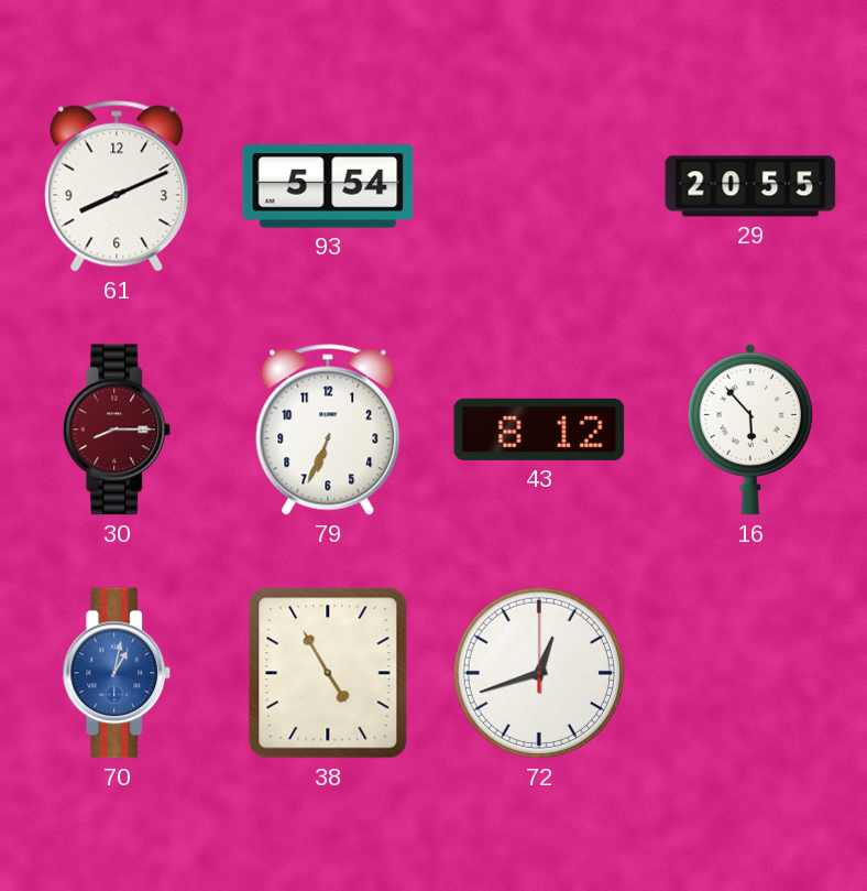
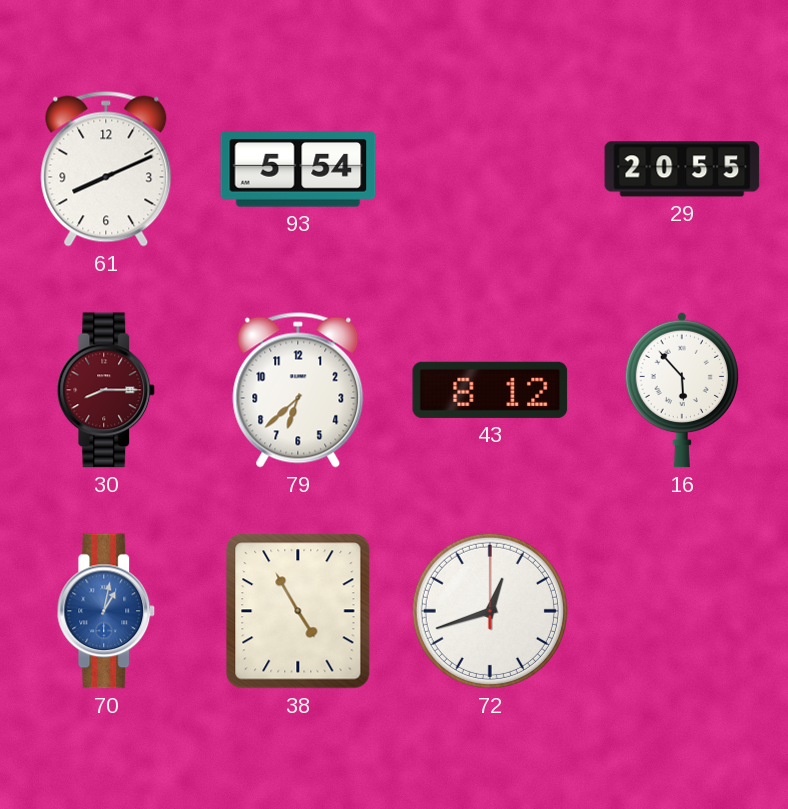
79: 6:34 -> 6:38
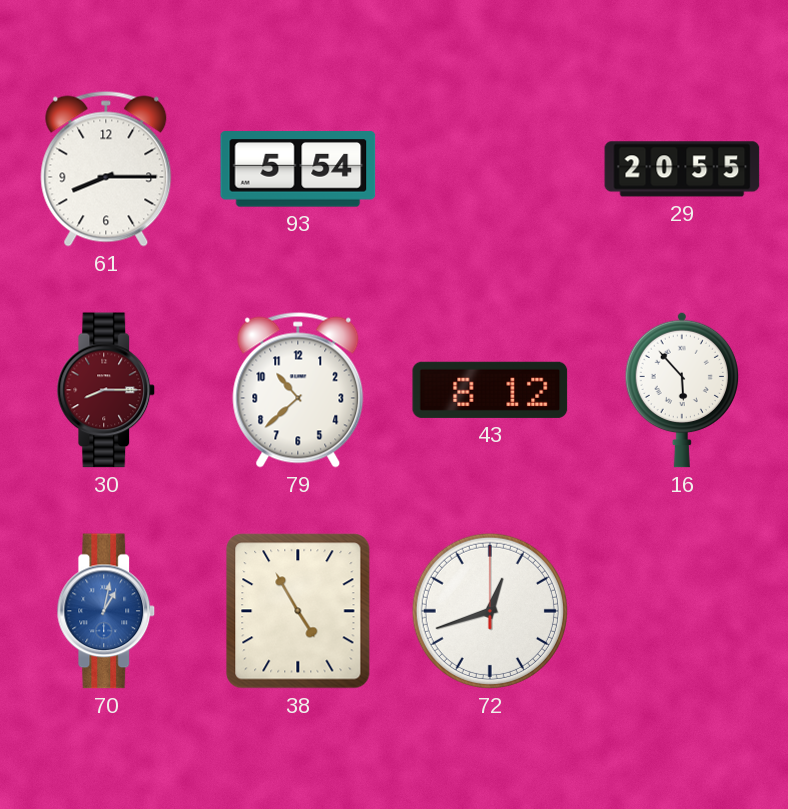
61: 8:11 -> 8:15
79: 6:38 -> 10:38
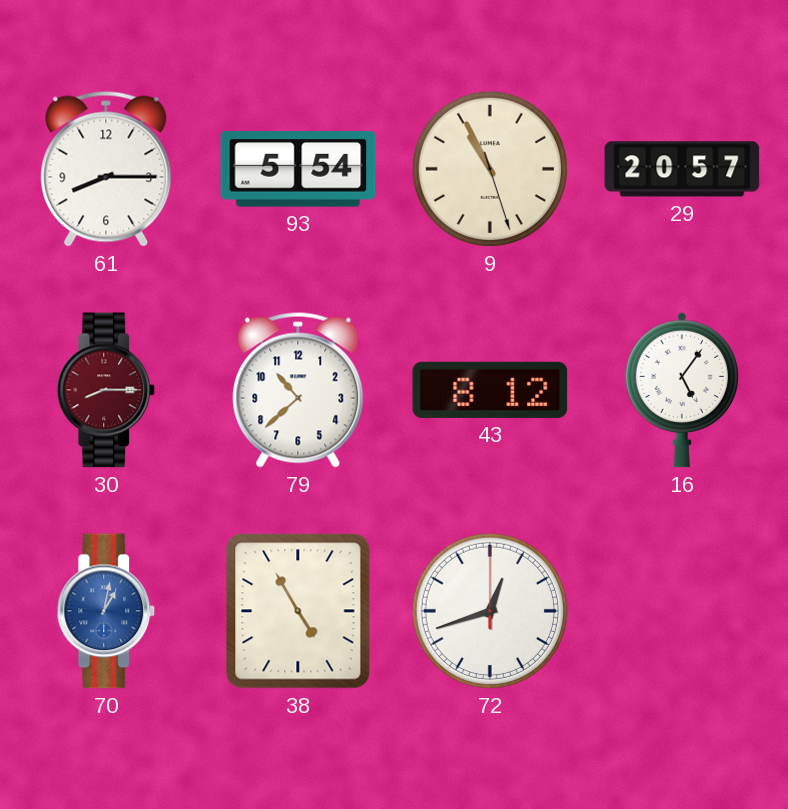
9: none -> 10:55
29: 20:55 -> 20:57
16: 5:53 -> 5:06
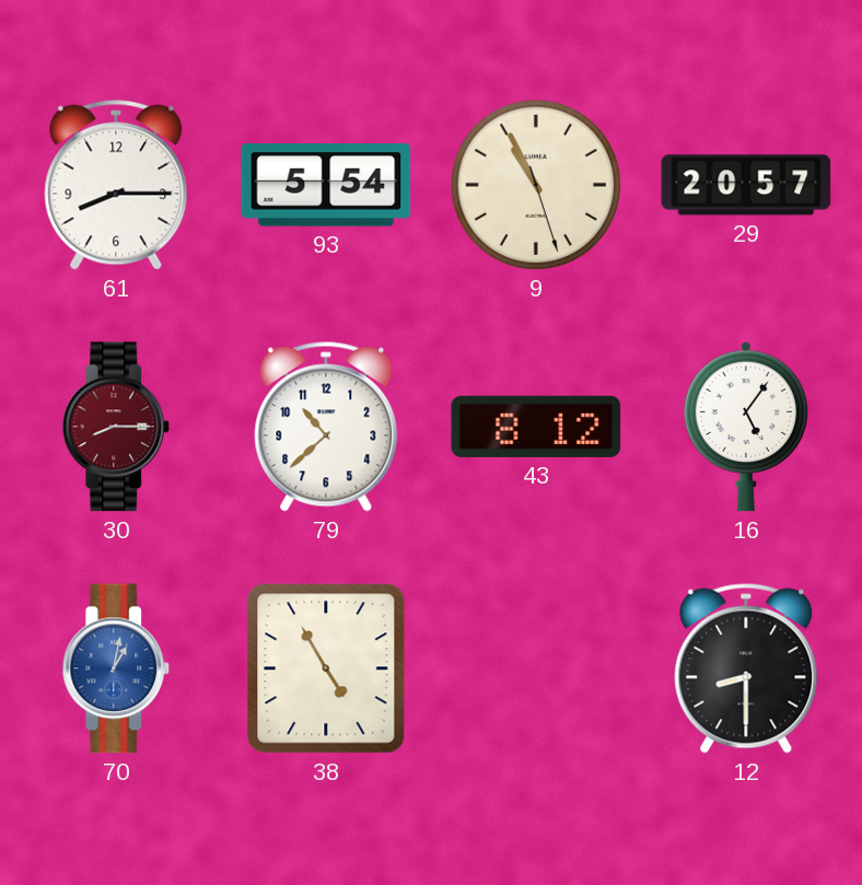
72: 12:42 -> none
12: none -> 8:30
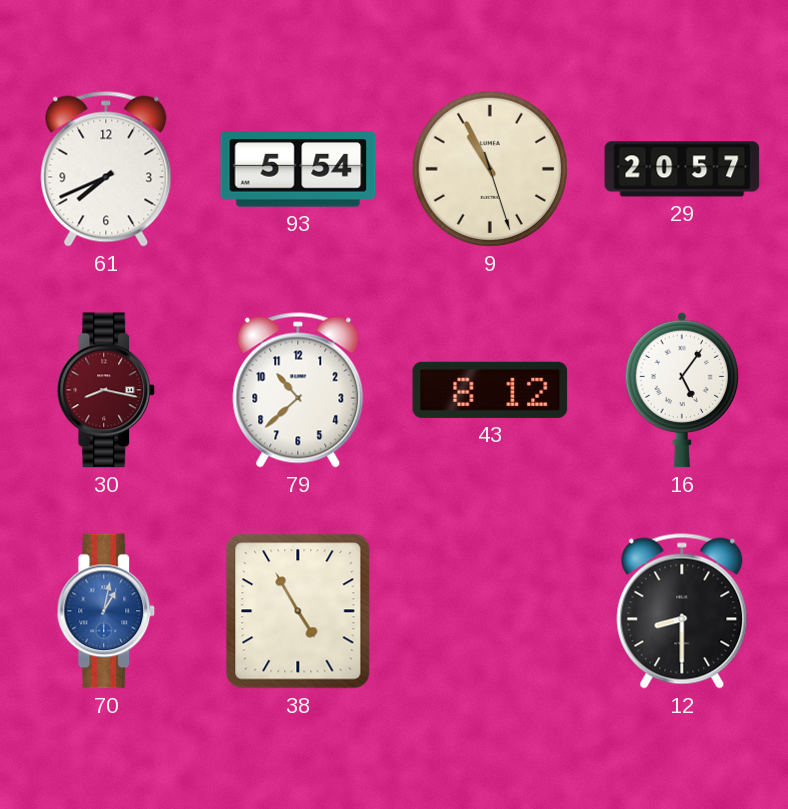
61: 8:15 -> 7:41
30: 8:15 -> 8:17
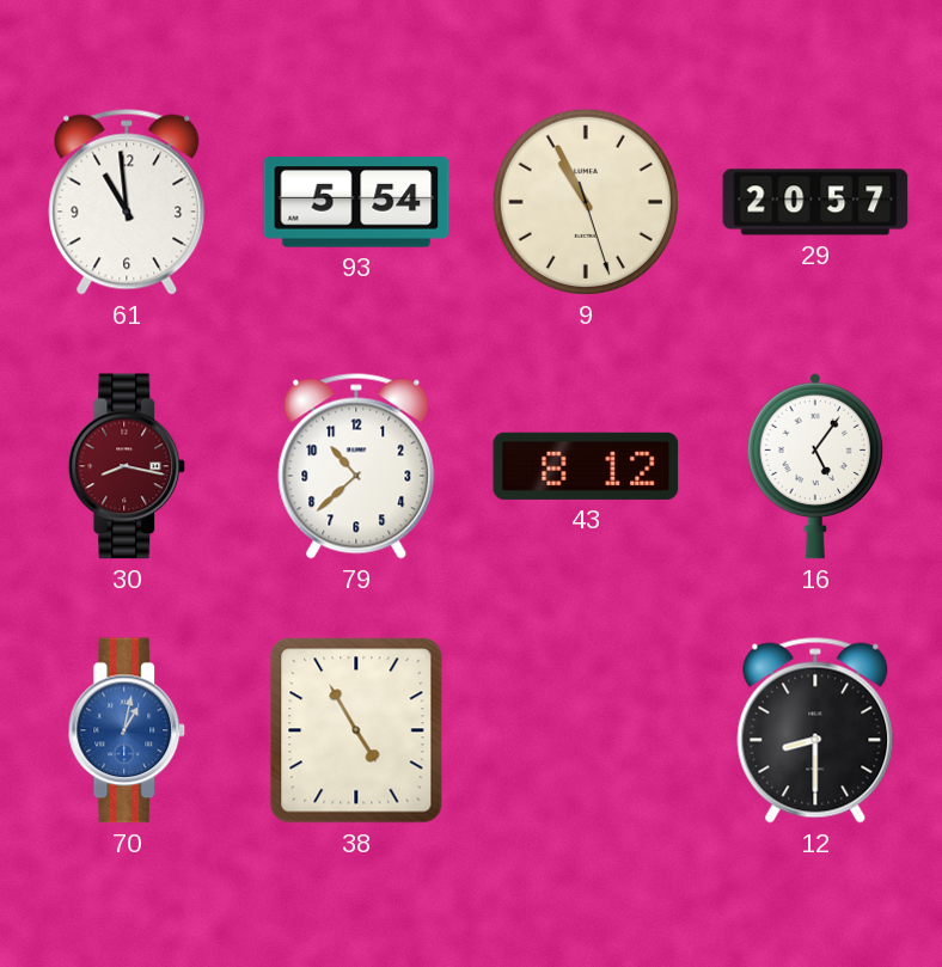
61: 7:41 -> 10:59
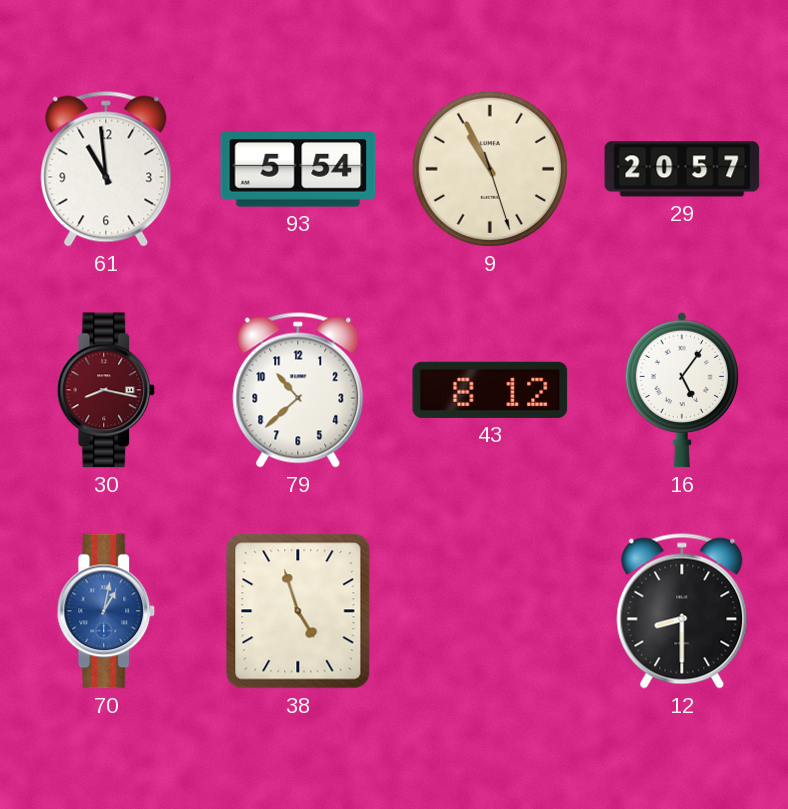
38: 4:55 -> 4:57
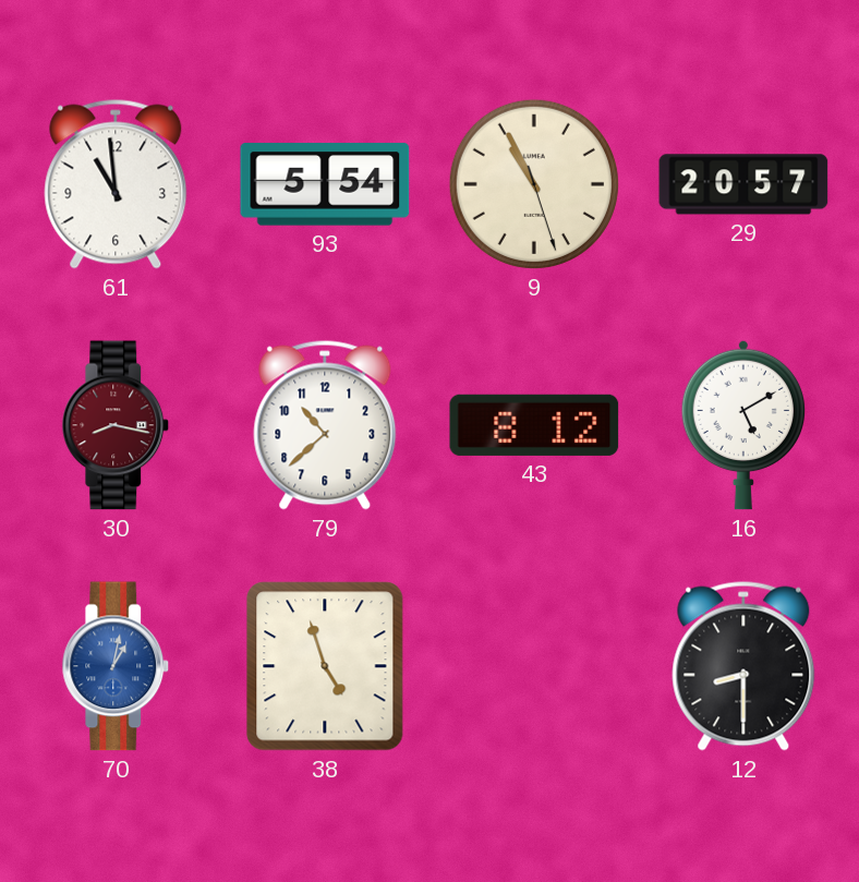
16: 5:06 -> 5:10
